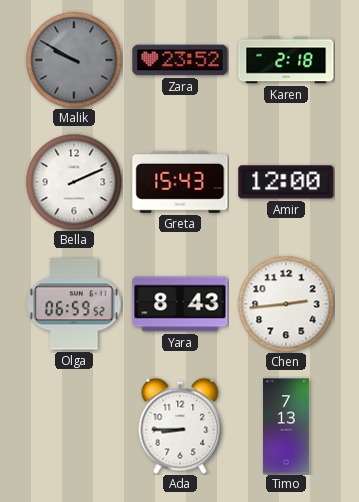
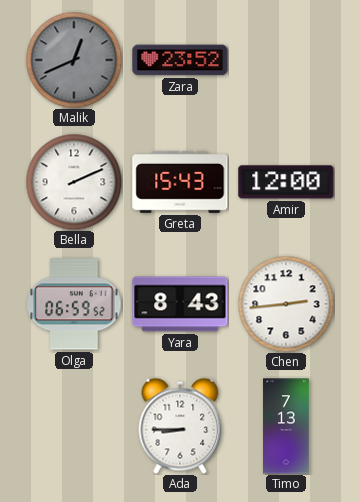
Malik: 9:50 -> 12:41
Karen: 2:18 -> none
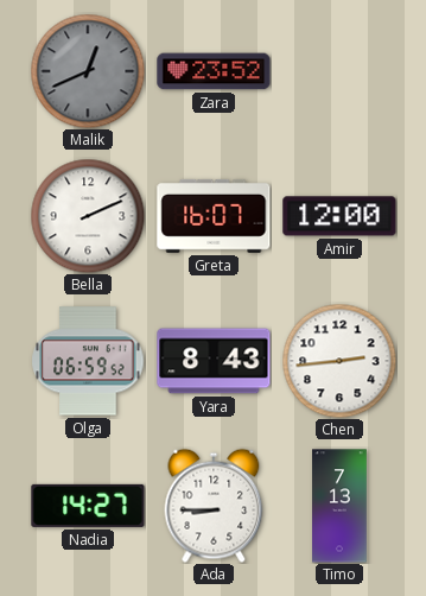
Greta: 15:43 -> 16:07
Nadia: none -> 14:27
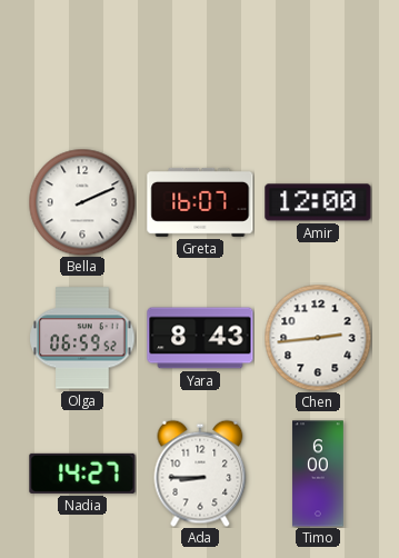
Malik: 12:41 -> none
Zara: 23:52 -> none
Timo: 7:13 -> 6:00
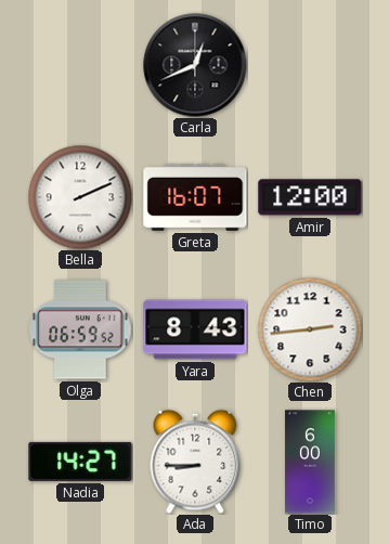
Carla: none -> 12:41
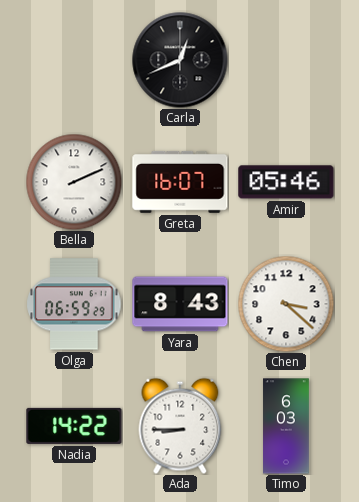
Amir: 12:00 -> 05:46
Olga: 06:59:52 -> 06:59:29
Chen: 2:44 -> 3:22
Nadia: 14:27 -> 14:22
Timo: 6:00 -> 6:03
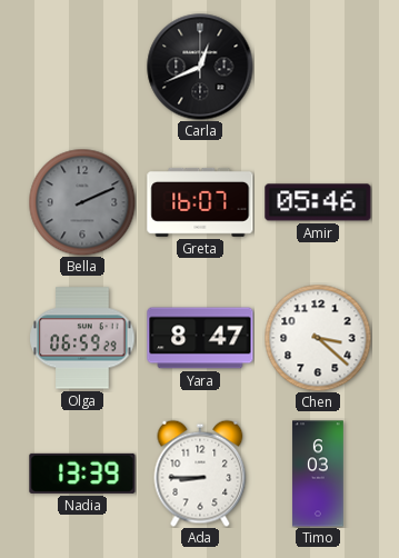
Bella dial: white -> grey
Yara: 8:43 -> 8:47
Nadia: 14:22 -> 13:39
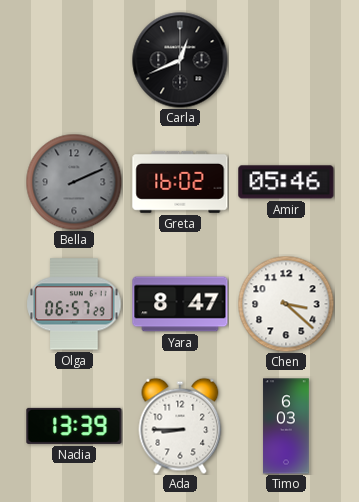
Greta: 16:07 -> 16:02
Olga: 06:59 -> 06:57
